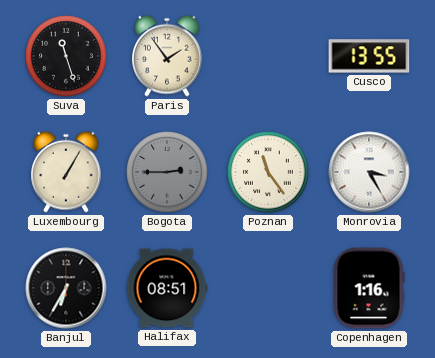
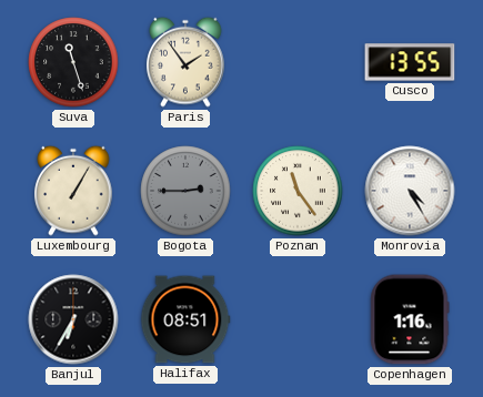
Monrovia: 3:25 -> 4:25
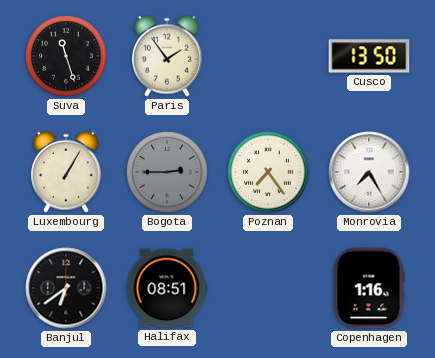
Cusco: 13:55 -> 13:50
Poznan: 11:24 -> 7:24
Monrovia: 4:25 -> 7:25
Banjul: 6:35 -> 6:39
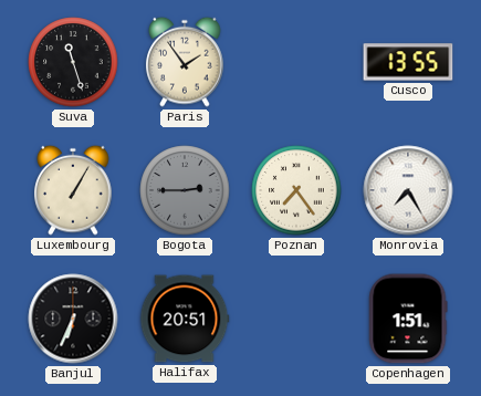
Cusco: 13:50 -> 13:55
Banjul: 6:39 -> 6:34
Halifax: 08:51 -> 20:51
Copenhagen: 1:16 -> 1:51
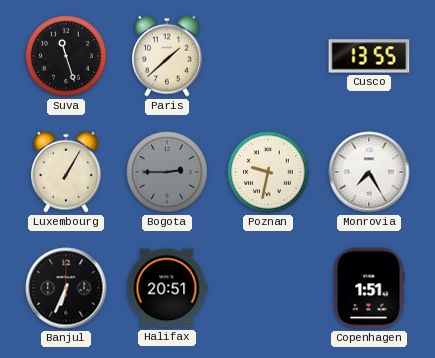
Paris: 1:54 -> 1:38
Poznan: 7:24 -> 9:32
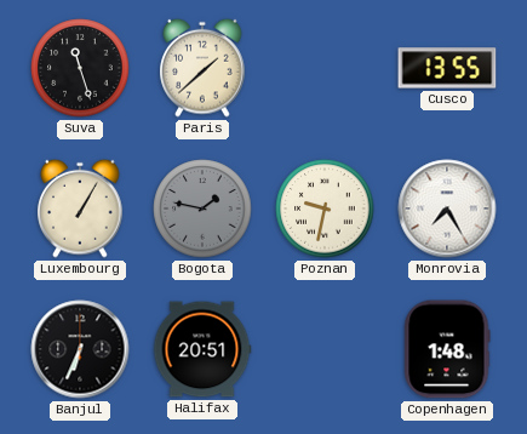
Bogota: 2:45 -> 1:47
Copenhagen: 1:51 -> 1:48
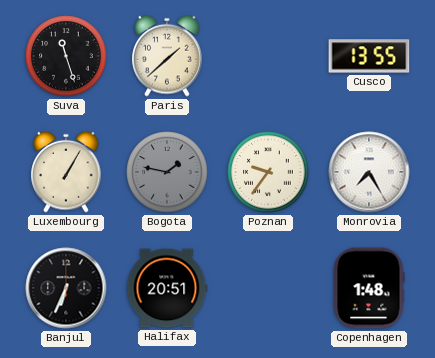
Poznan: 9:32 -> 9:36
